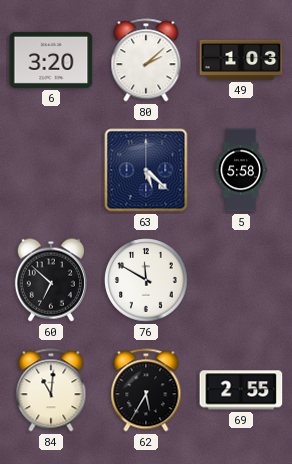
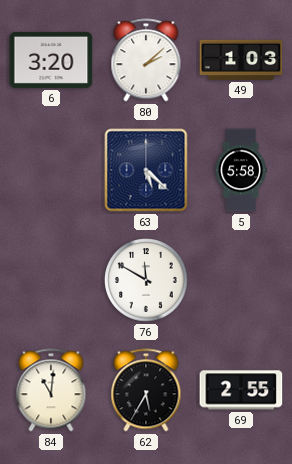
60: 6:52 -> none
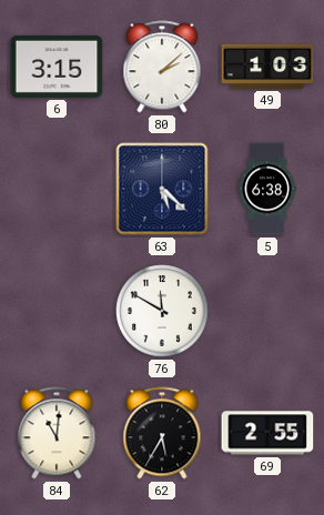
6: 3:20 -> 3:15
5: 5:58 -> 6:38
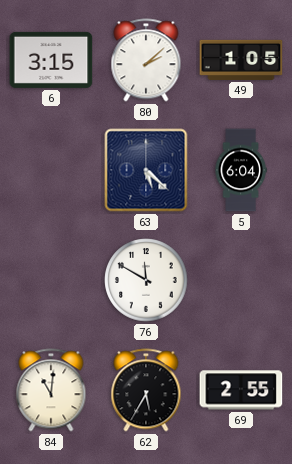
49: 1:03 -> 1:05
5: 6:38 -> 6:04
